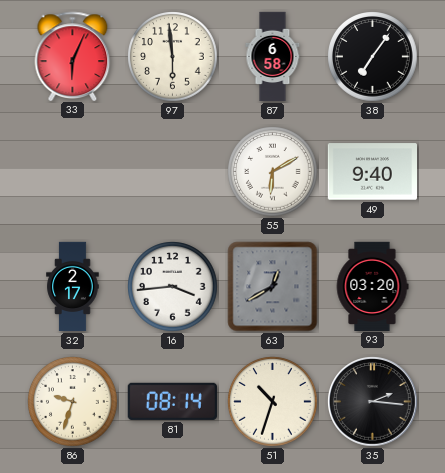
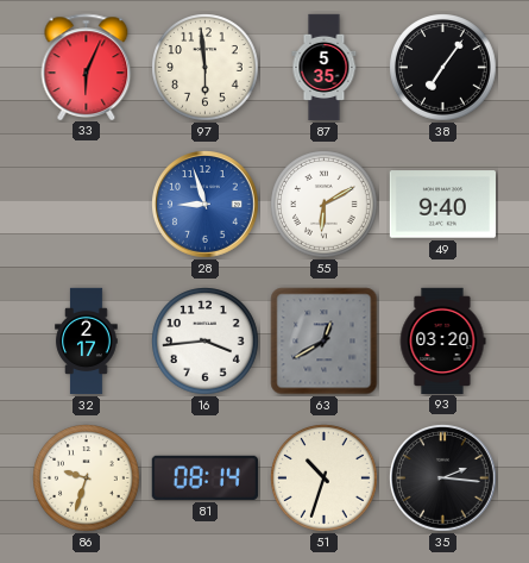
87: 6:58 -> 5:35
28: none -> 8:57
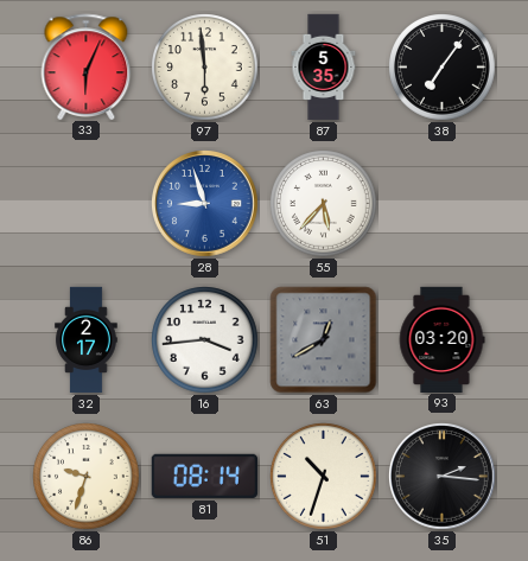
55: 6:10 -> 5:37
49: 9:40 -> none
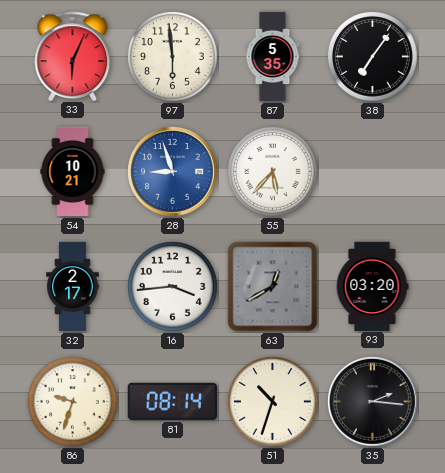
54: none -> 10:21
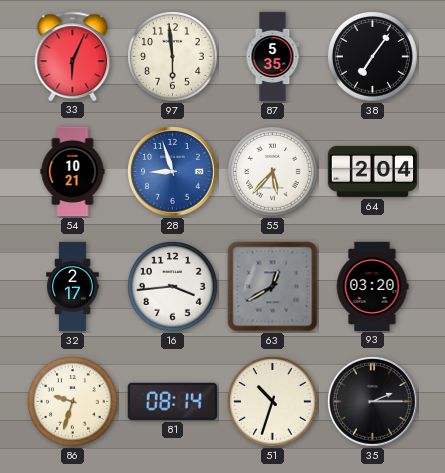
64: none -> 2:04
35: 2:16 -> 2:15
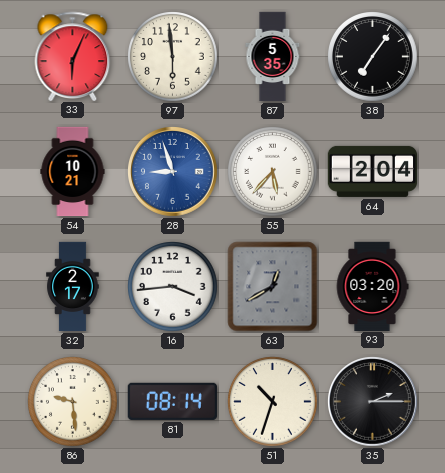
86: 9:33 -> 9:29
